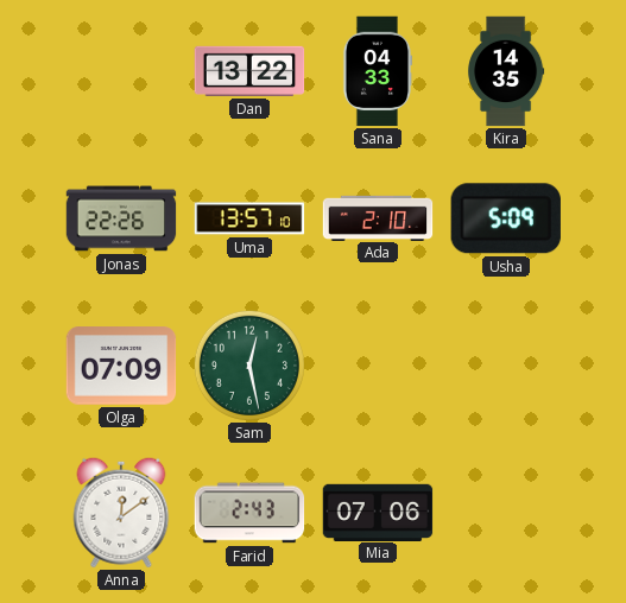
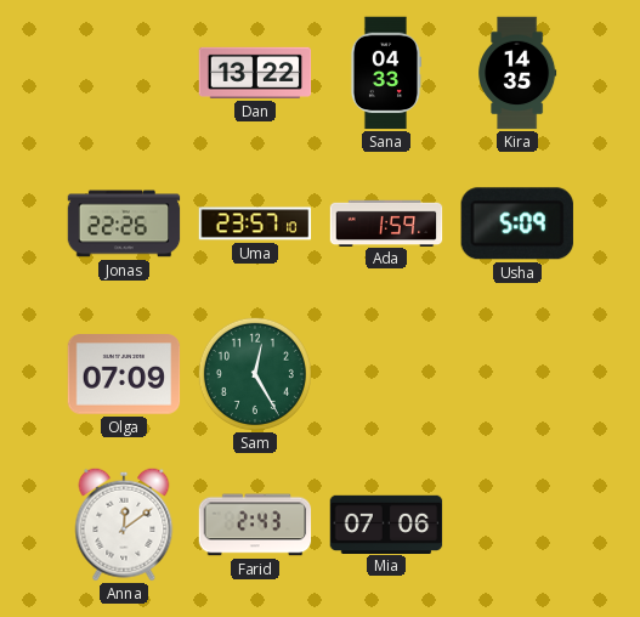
Uma: 13:57 -> 23:57
Ada: 2:10 -> 1:59
Sam: 12:28 -> 12:25
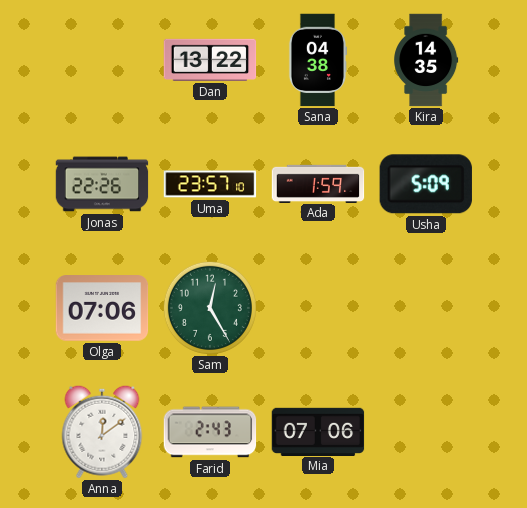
Sana: 04:33 -> 04:38
Olga: 07:09 -> 07:06
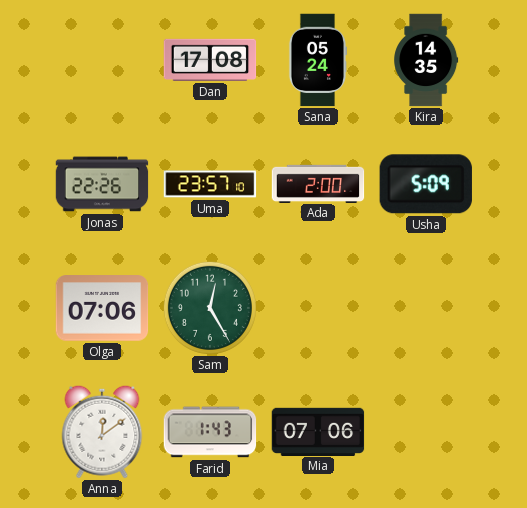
Dan: 13:22 -> 17:08
Sana: 04:38 -> 05:24
Ada: 1:59 -> 2:00
Farid: 2:43 -> 1:43
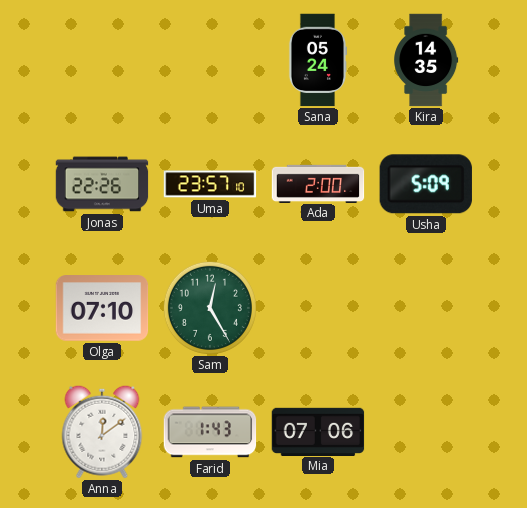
Dan: 17:08 -> none
Olga: 07:06 -> 07:10
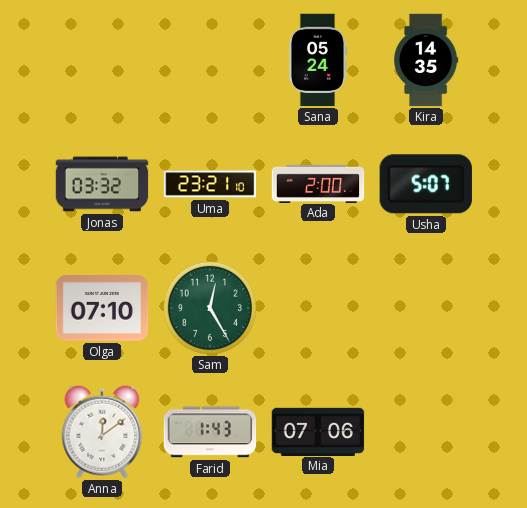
Jonas: 22:26 -> 03:32
Uma: 23:57 -> 23:21
Usha: 5:09 -> 5:07
